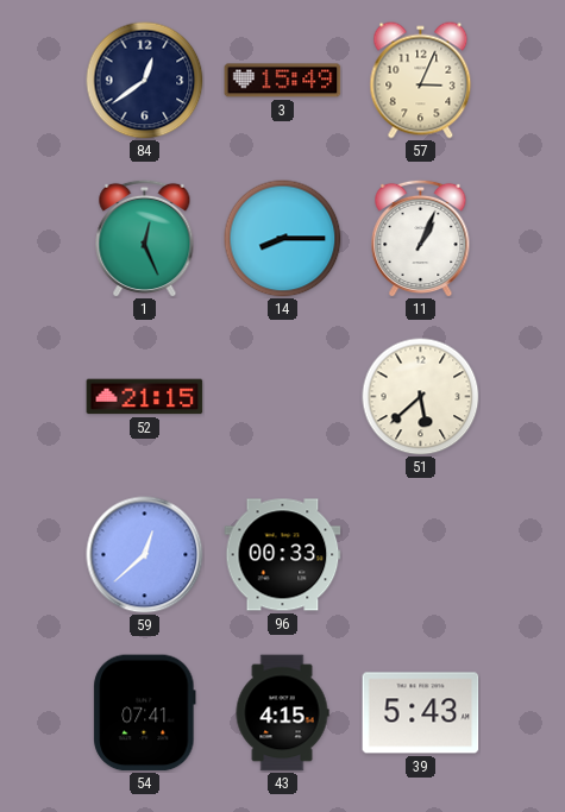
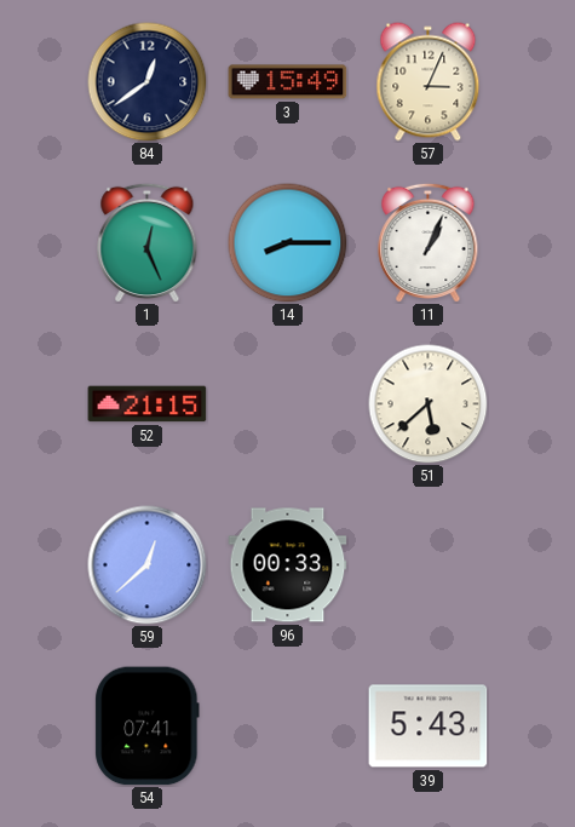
43: 4:15 -> none
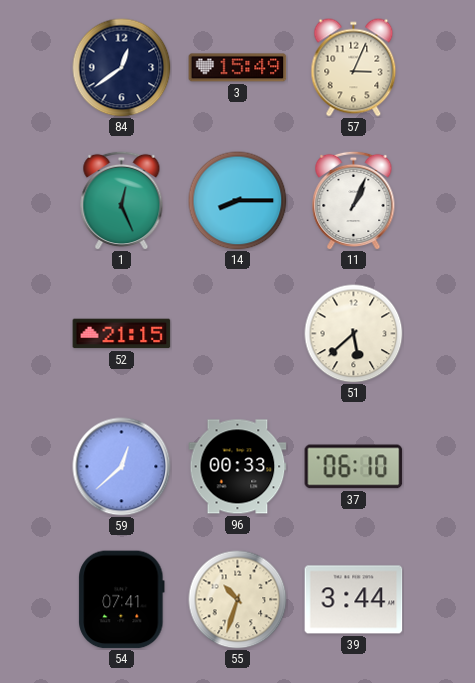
37: none -> 06:10
55: none -> 10:33
39: 5:43 -> 3:44
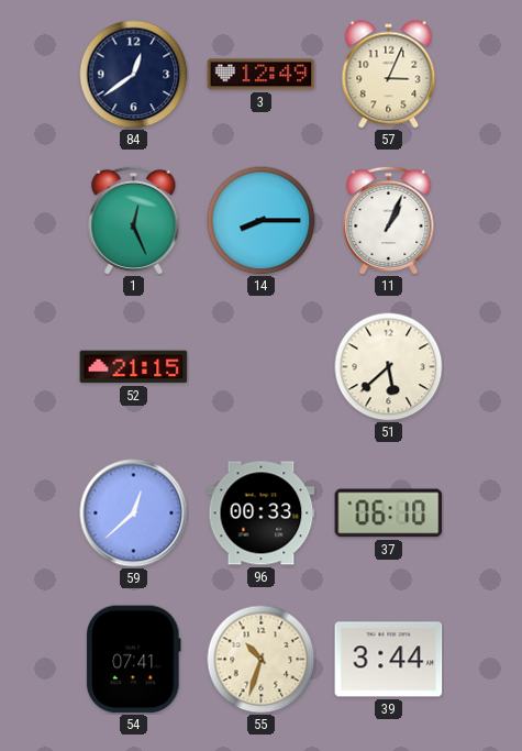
3: 15:49 -> 12:49
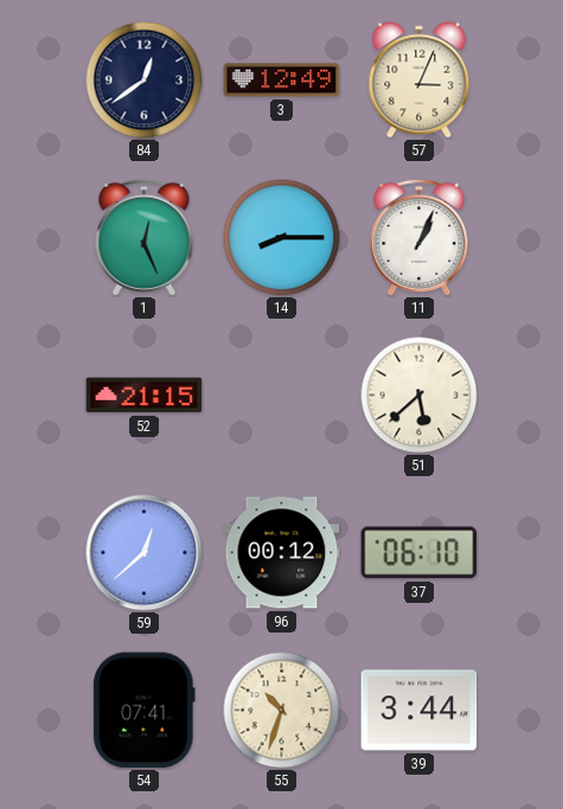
96: 00:33 -> 00:12
